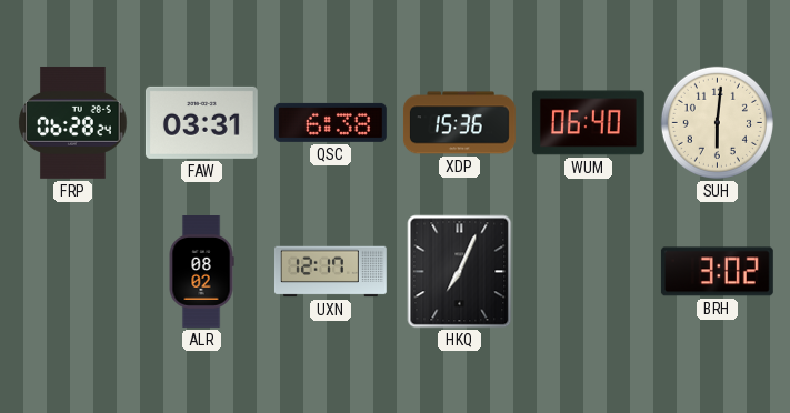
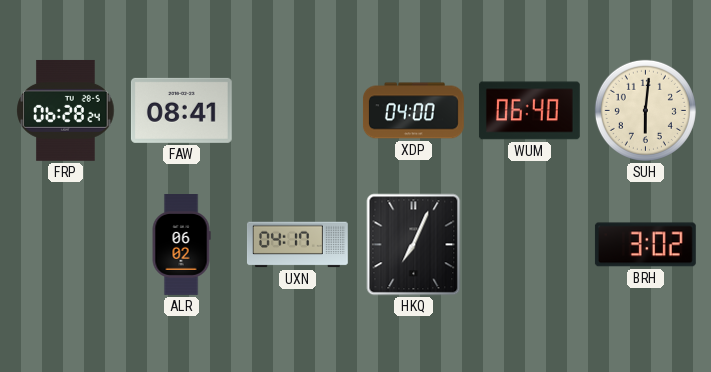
FAW: 03:31 -> 08:41
QSC: 6:38 -> none
XDP: 15:36 -> 04:00
ALR: 08:02 -> 06:02
UXN: 12:17 -> 04:17
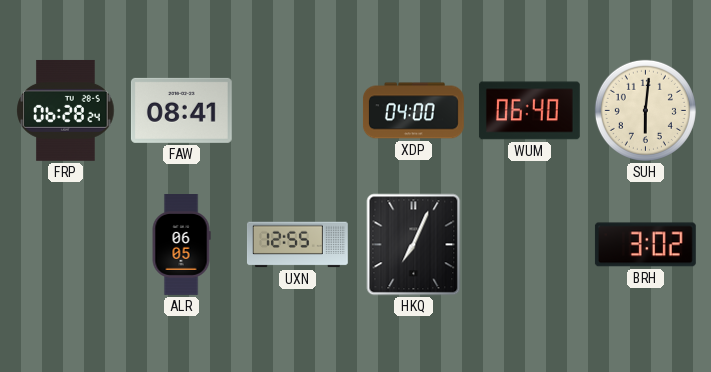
ALR: 06:02 -> 06:05
UXN: 04:17 -> 12:55
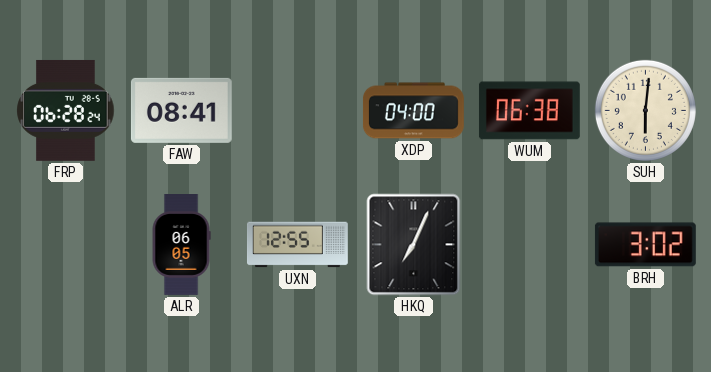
WUM: 06:40 -> 06:38
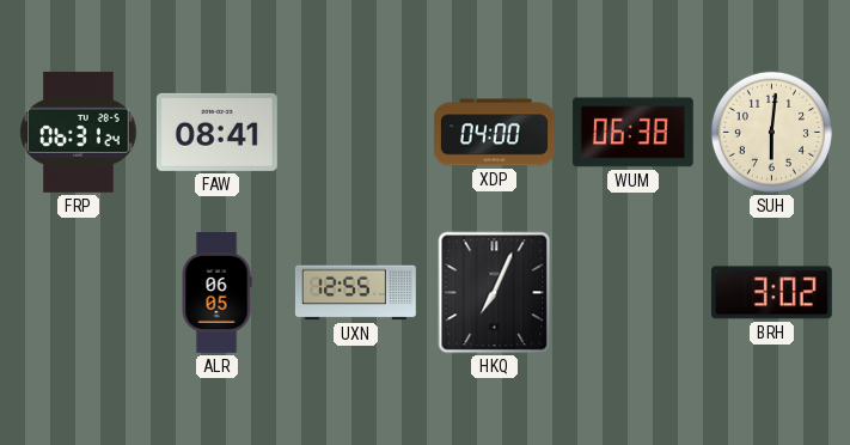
FRP: 06:28 -> 06:31
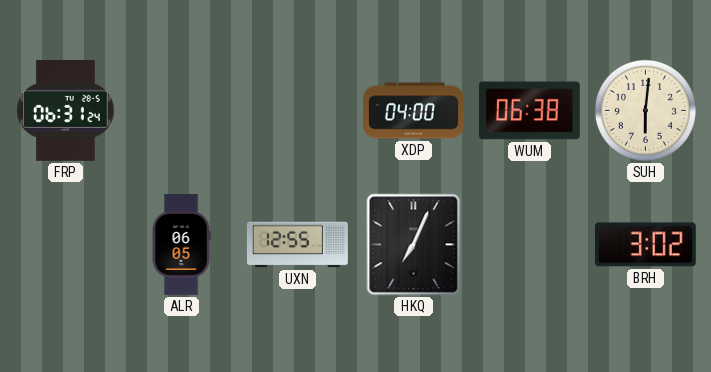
FAW: 08:41 -> none
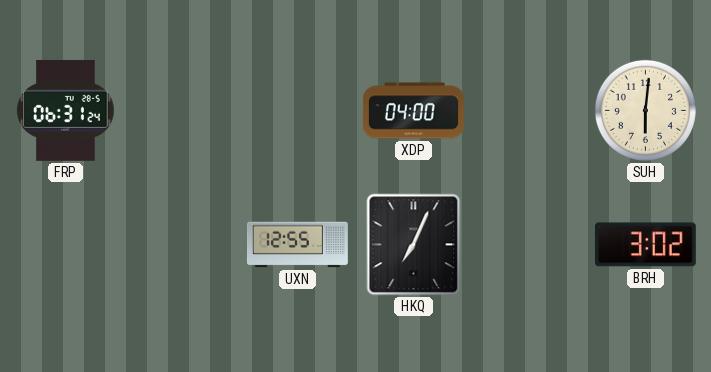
WUM: 06:38 -> none
ALR: 06:05 -> none
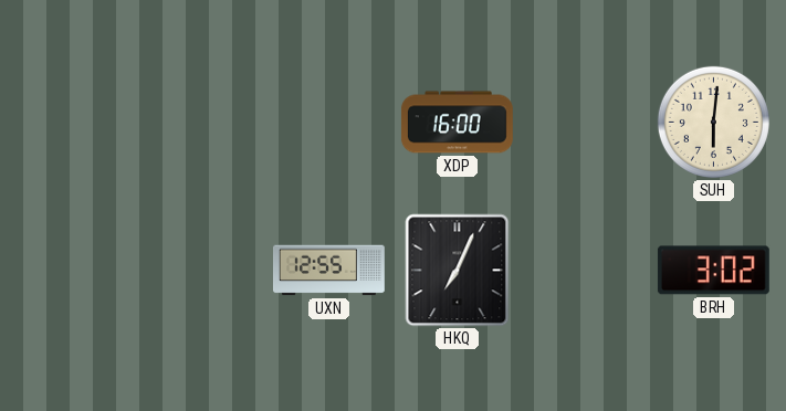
FRP: 06:31 -> none
XDP: 04:00 -> 16:00
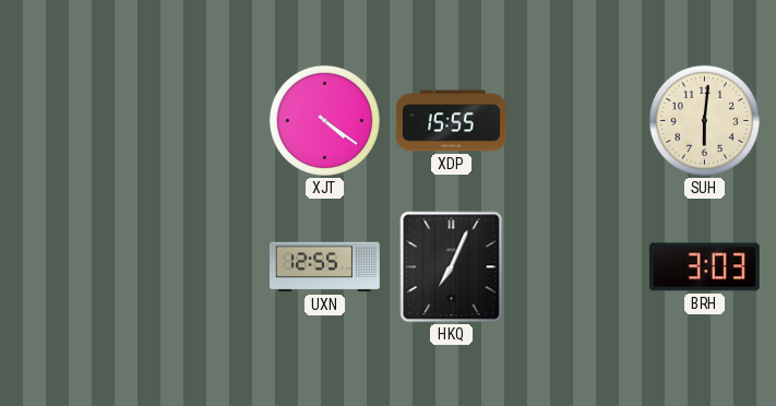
XJT: none -> 4:21
XDP: 16:00 -> 15:55
BRH: 3:02 -> 3:03
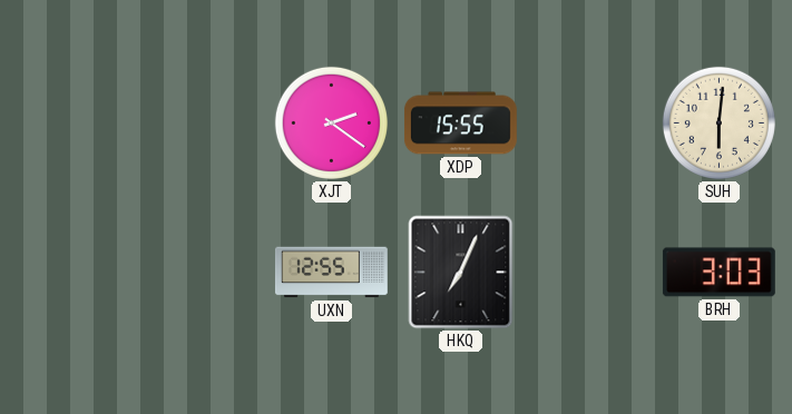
XJT: 4:21 -> 2:21
